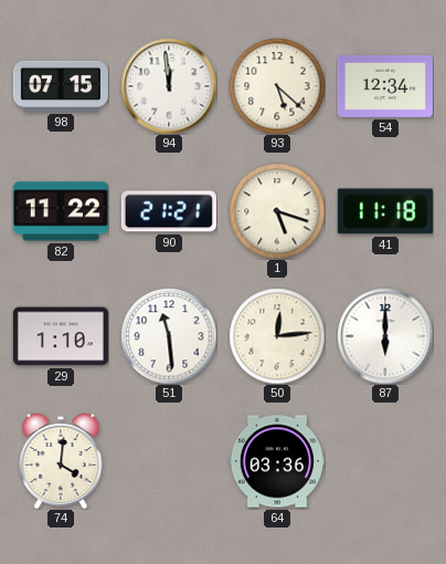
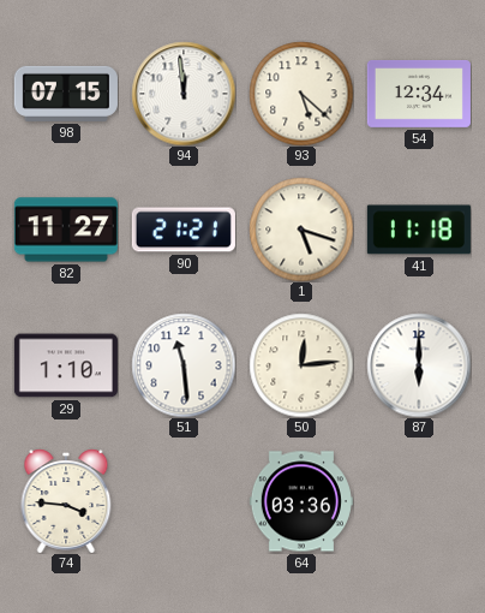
82: 11:22 -> 11:27
74: 4:01 -> 3:46
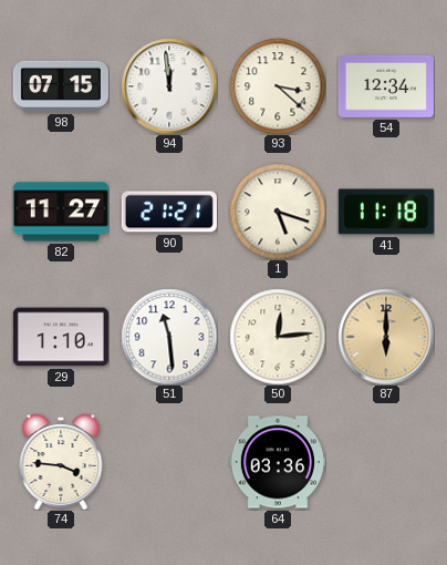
93: 5:22 -> 3:22
87 dial: white -> champagne
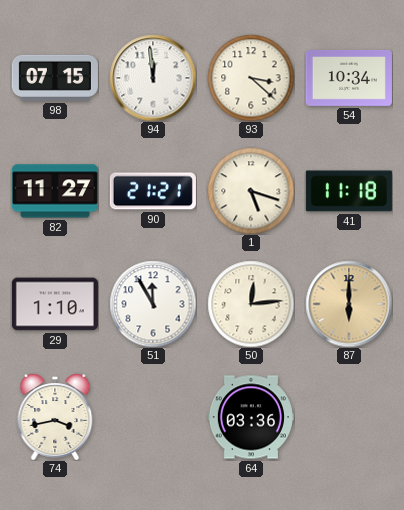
54: 12:34 -> 10:34
51: 11:29 -> 11:55
74: 3:46 -> 3:43
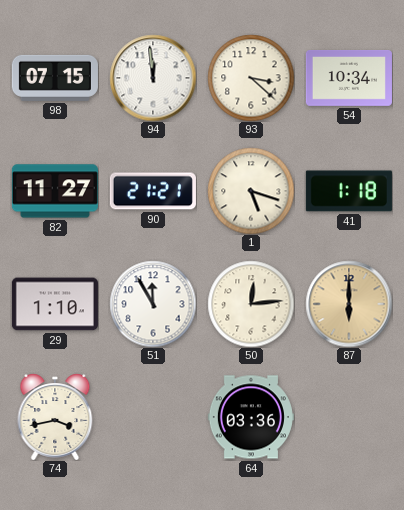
41: 11:18 -> 1:18
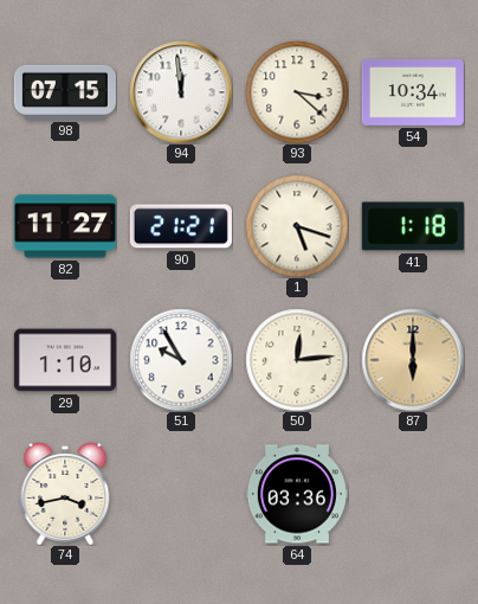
51: 11:55 -> 9:55
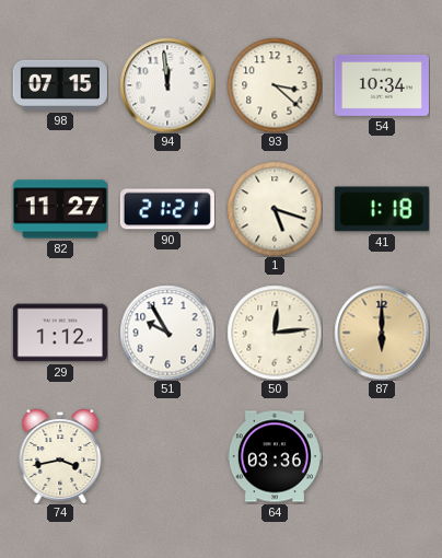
29: 1:10 -> 1:12
